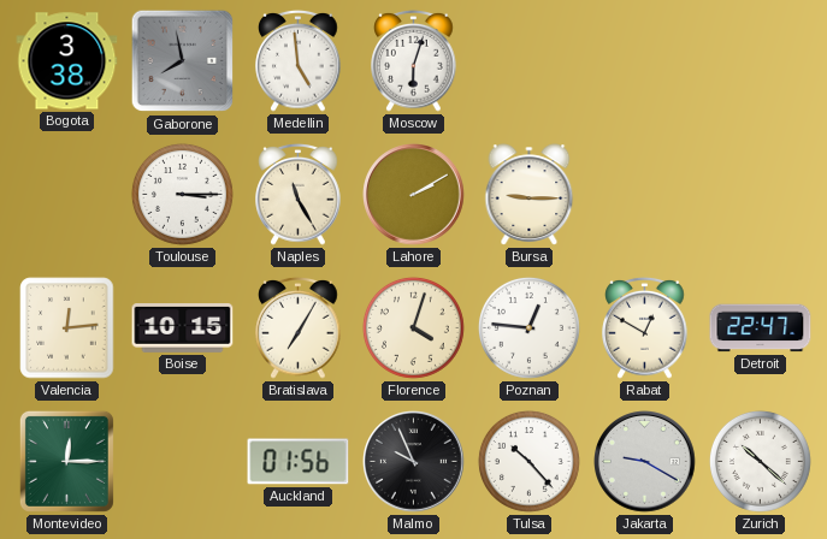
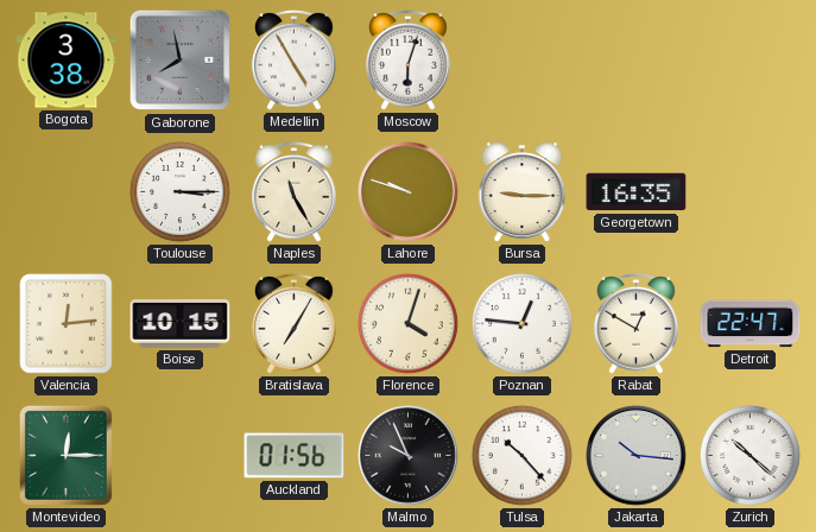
Medellin: 4:59 -> 4:55
Lahore: 2:10 -> 9:48
Georgetown: none -> 16:35
Jakarta: 9:20 -> 10:16
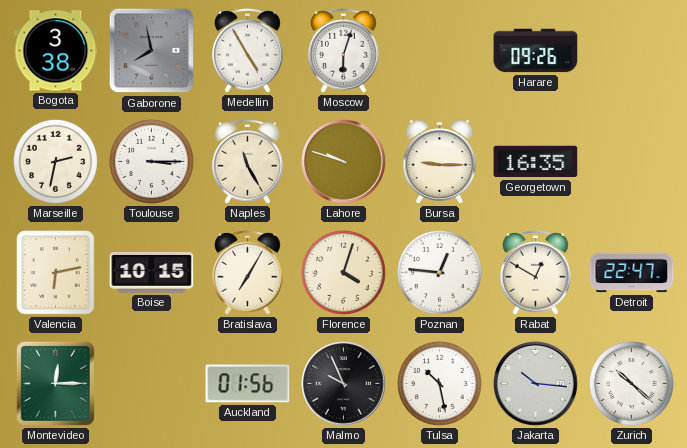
Harare: none -> 09:26
Marseille: none -> 2:32
Valencia: 12:14 -> 6:13
Tulsa: 10:23 -> 10:28
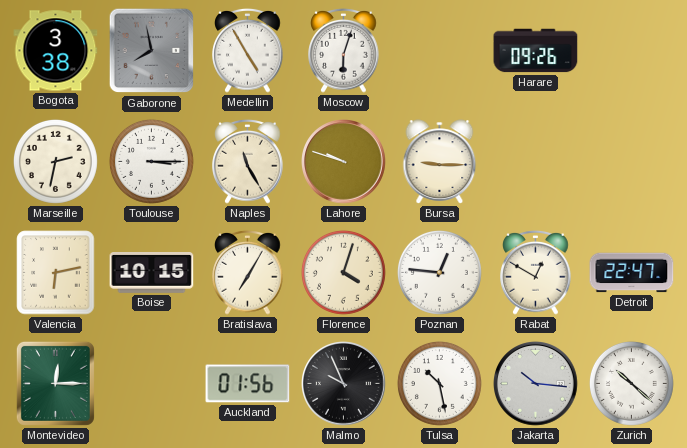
Georgetown: 16:35 -> none
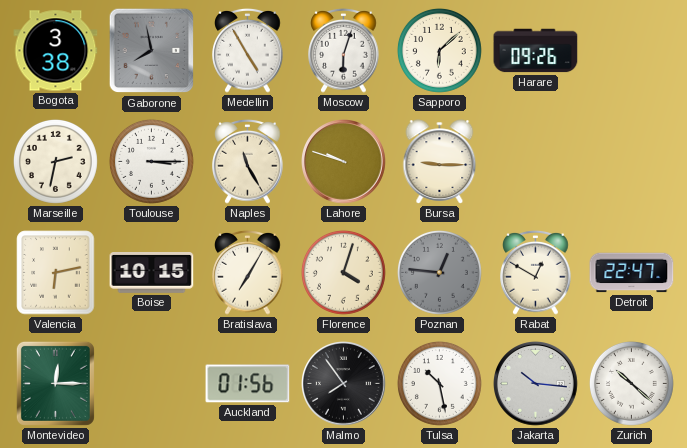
Sapporo: none -> 6:08
Poznan dial: white -> grey
Malmo: 9:56 -> 7:54
